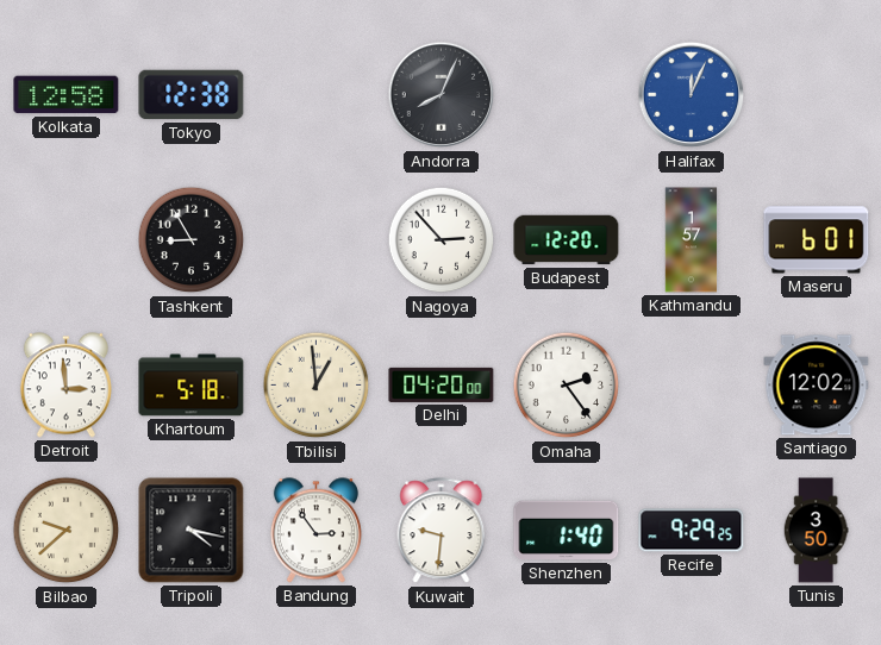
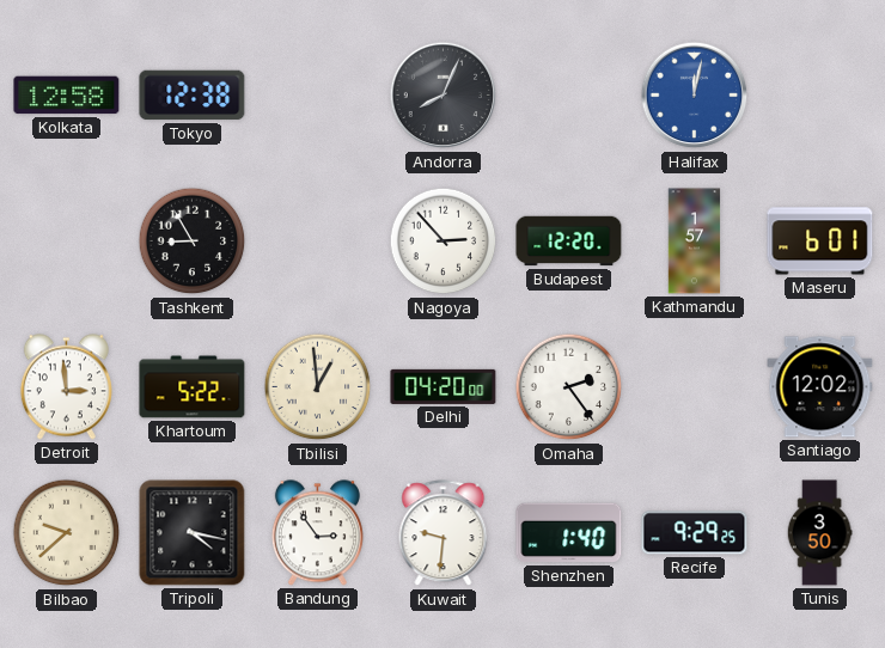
Halifax: 12:04 -> 12:02
Khartoum: 5:18 -> 5:22
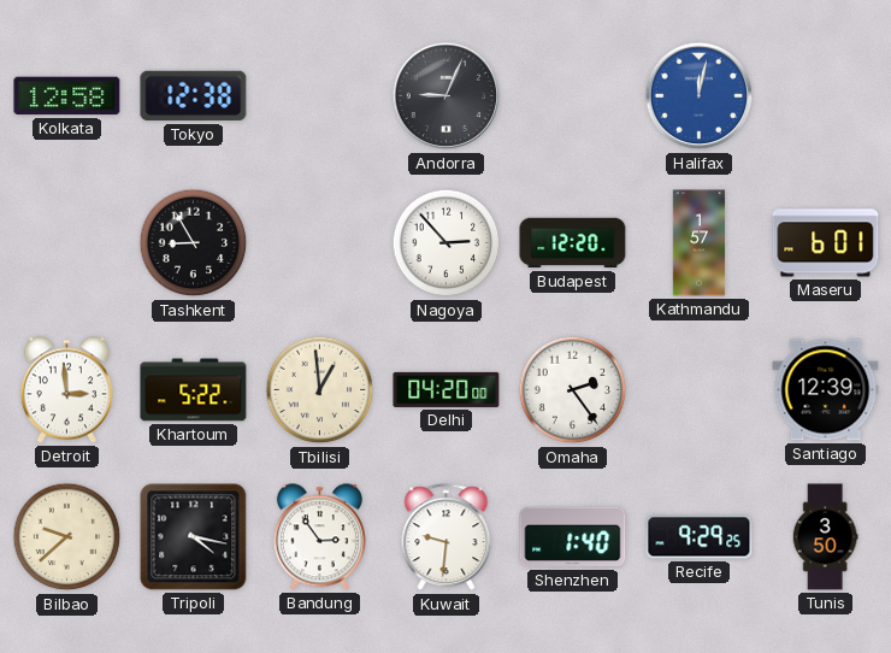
Andorra: 8:04 -> 9:04
Santiago: 12:02 -> 12:39
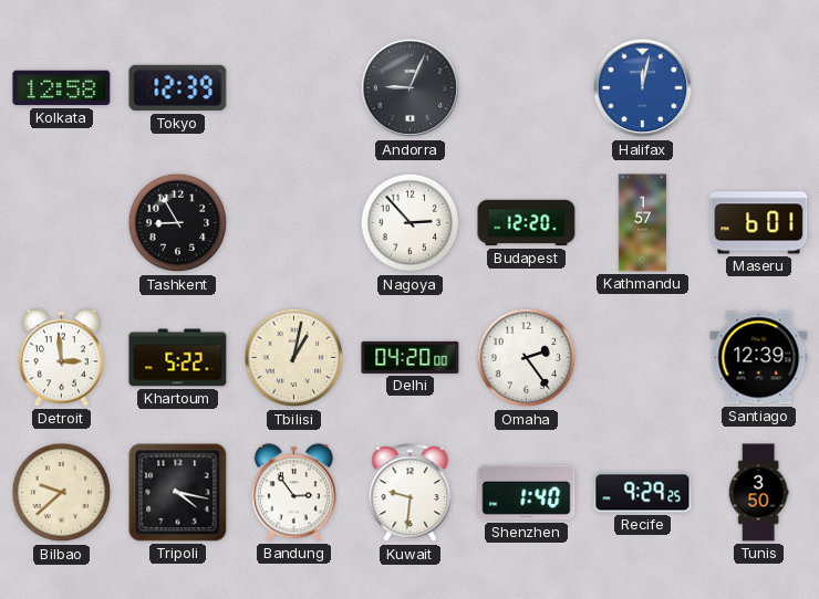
Tokyo: 12:38 -> 12:39
Tbilisi: 12:59 -> 1:02
